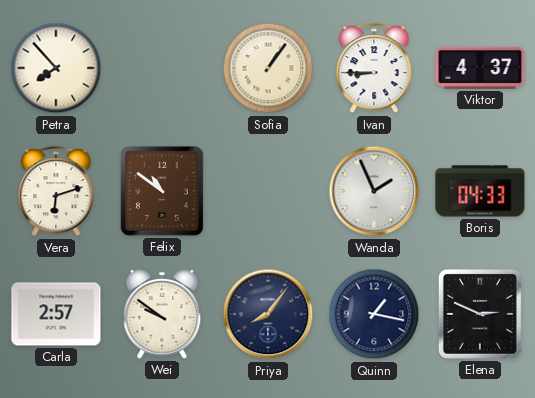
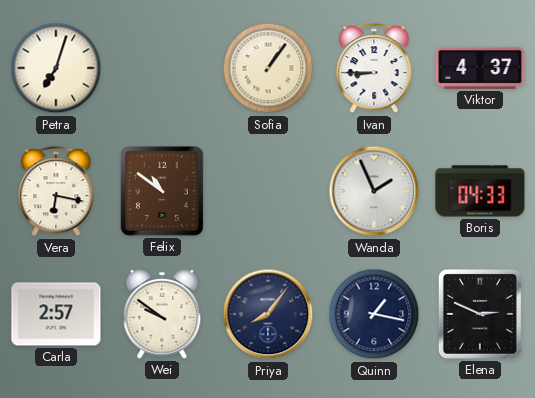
Petra: 7:53 -> 7:03
Vera: 6:12 -> 6:17
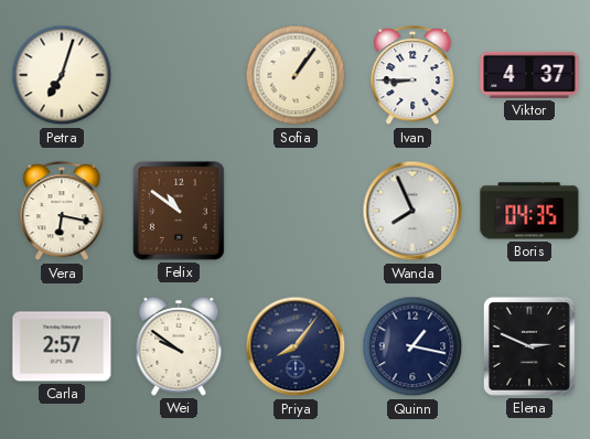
Wanda: 1:56 -> 7:56
Boris: 04:33 -> 04:35
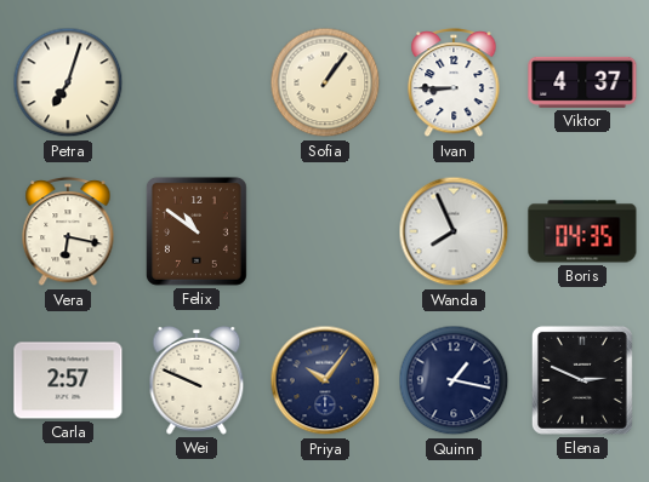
Wei: 9:51 -> 9:49
Priya: 8:06 -> 10:06
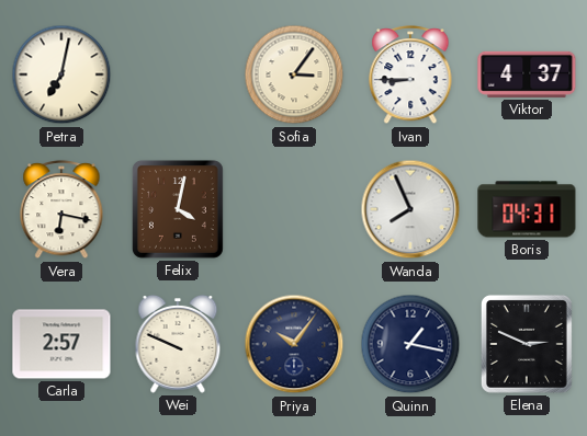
Petra: 7:03 -> 7:02
Sofia: 1:06 -> 3:06
Felix: 10:51 -> 4:02
Boris: 04:35 -> 04:31
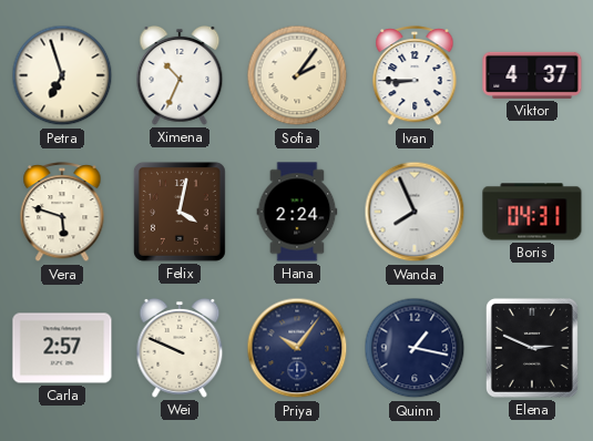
Petra: 7:02 -> 6:57
Ximena: none -> 10:34
Sofia: 3:06 -> 2:06
Vera: 6:17 -> 5:48
Hana: none -> 2:24
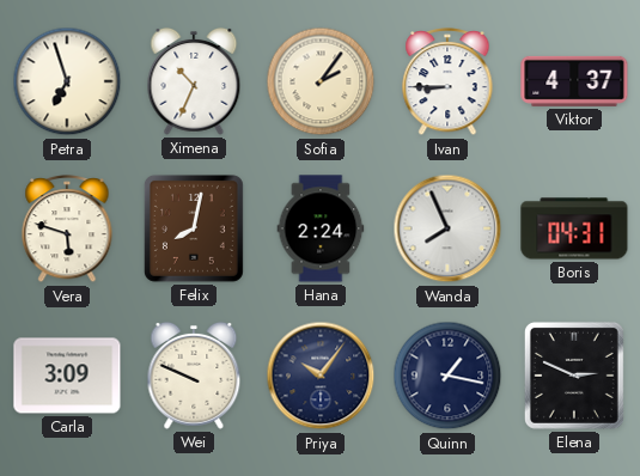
Felix: 4:02 -> 8:02
Carla: 2:57 -> 3:09
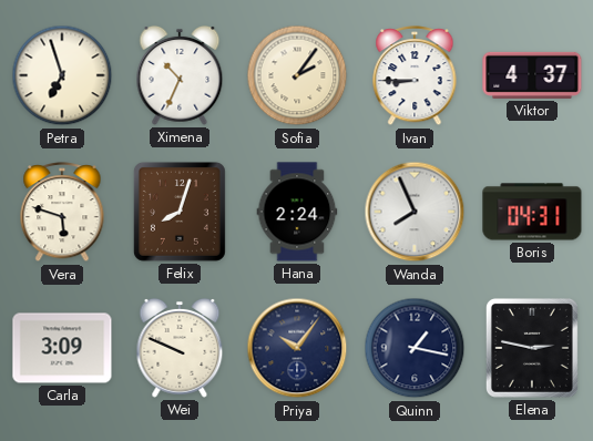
Felix: 8:02 -> 8:03
Elena: 2:49 -> 2:47
